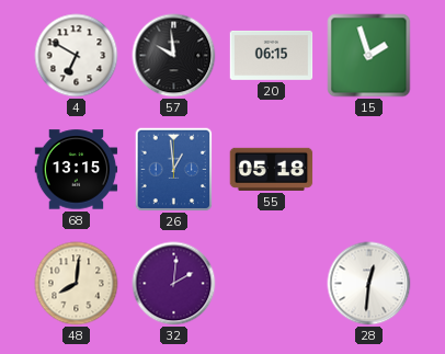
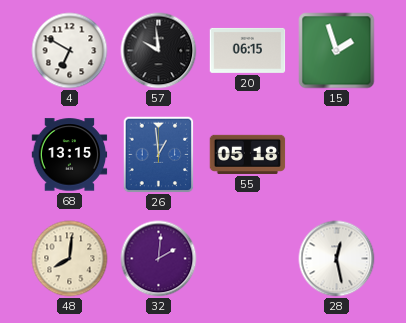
28: 12:31 -> 12:28
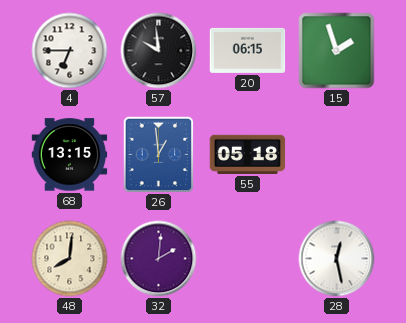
4: 6:50 -> 6:45
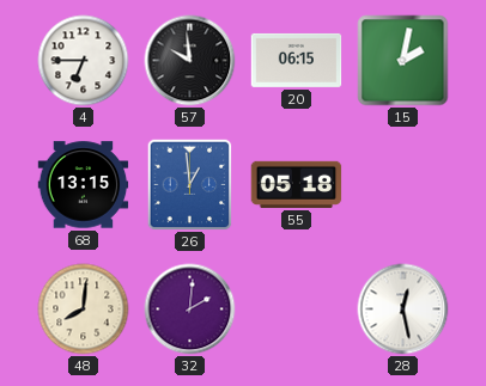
15: 1:57 -> 2:02
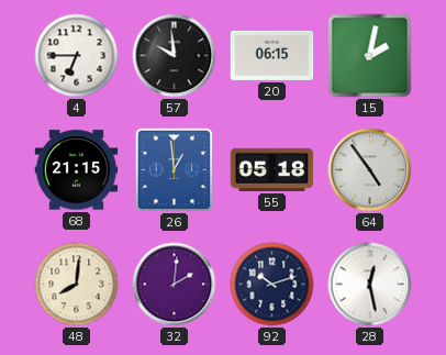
68: 13:15 -> 21:15
64: none -> 4:54
92: none -> 10:12
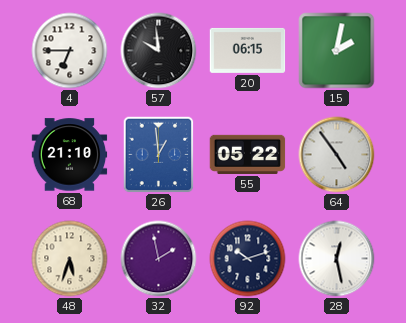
68: 21:15 -> 21:10
55: 05:18 -> 05:22
48: 8:01 -> 5:33
32: 2:01 -> 1:58
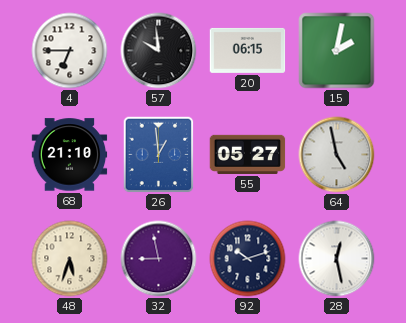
55: 05:22 -> 05:27
64: 4:54 -> 4:58
32: 1:58 -> 8:58
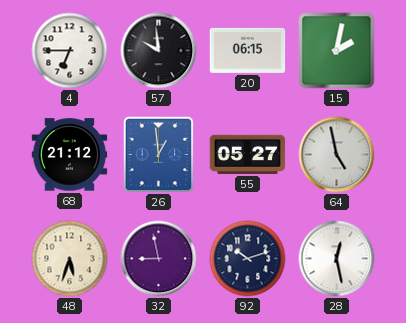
68: 21:10 -> 21:12
